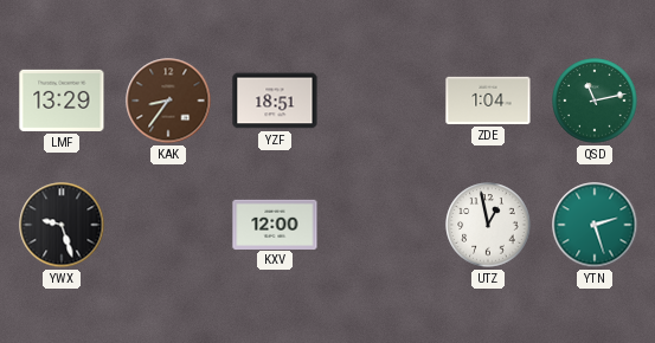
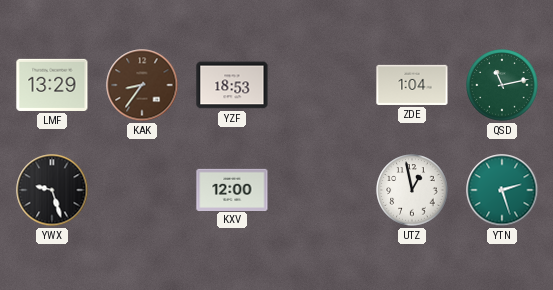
YZF: 18:51 -> 18:53
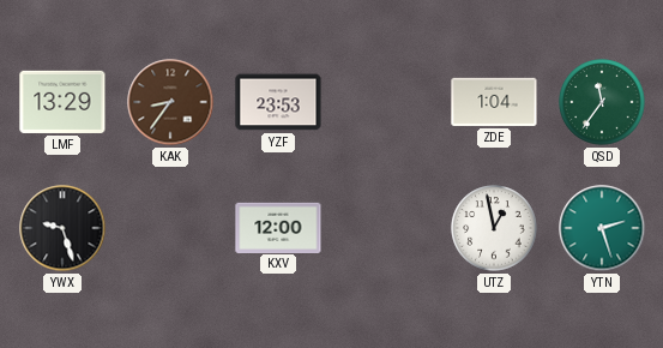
YZF: 18:53 -> 23:53
QSD: 11:13 -> 11:36
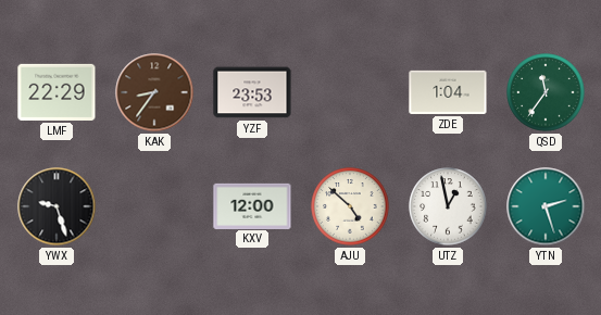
LMF: 13:29 -> 22:29
AJU: none -> 4:52
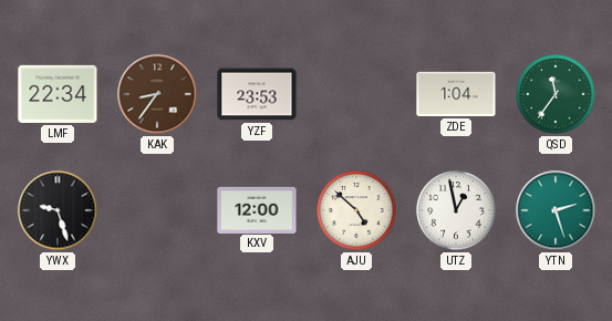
LMF: 22:29 -> 22:34
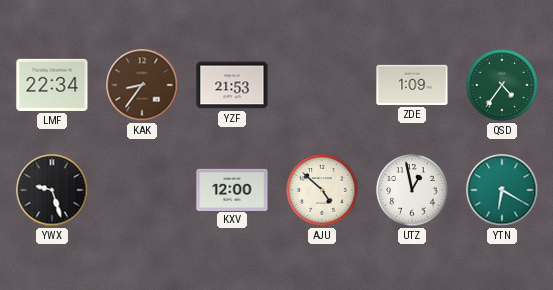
YZF: 23:53 -> 21:53
ZDE: 1:04 -> 1:09
QSD: 11:36 -> 4:36
YTN: 2:27 -> 6:20
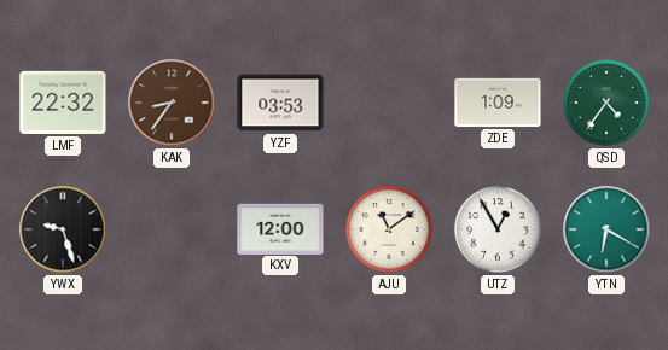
LMF: 22:34 -> 22:32
YZF: 21:53 -> 03:53
AJU: 4:52 -> 11:09
UTZ: 12:58 -> 12:55
